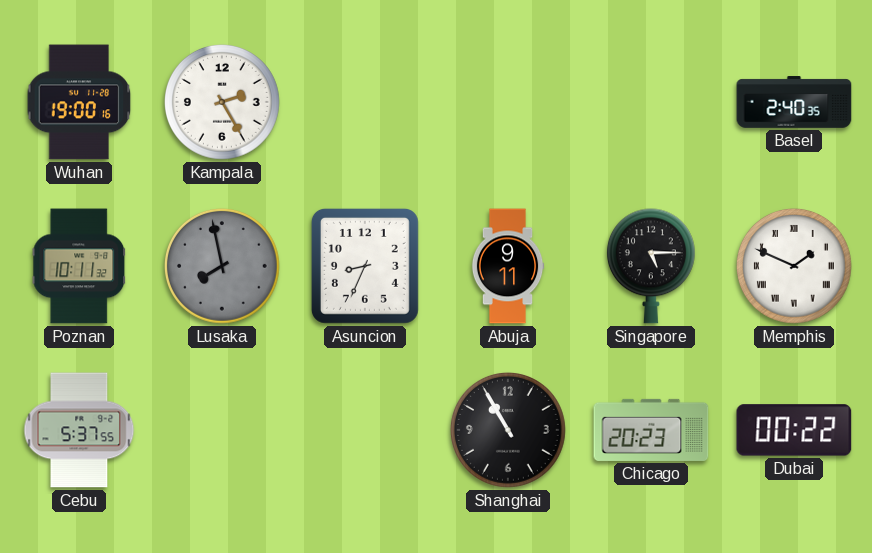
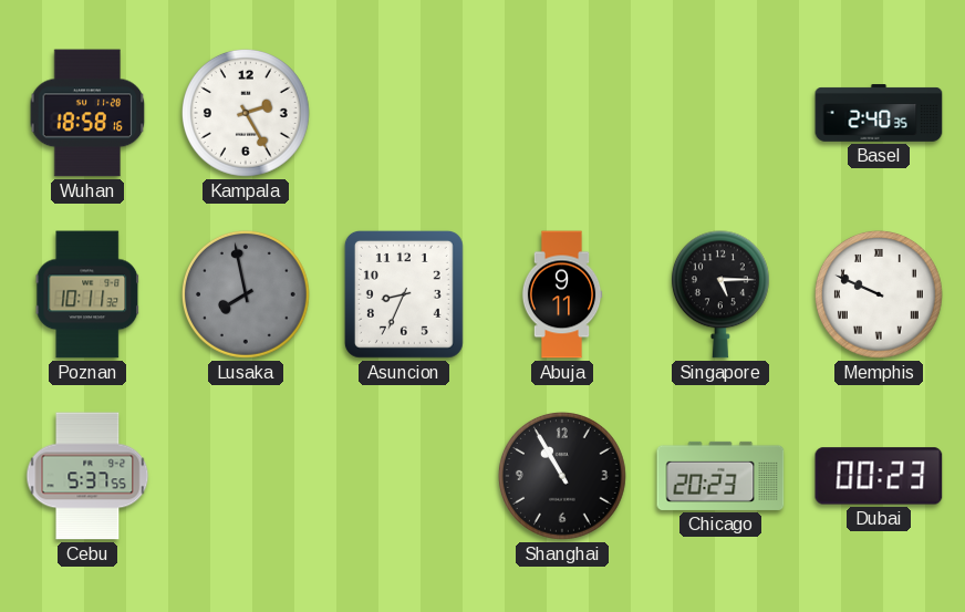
Wuhan: 19:00 -> 18:58
Memphis: 1:49 -> 9:49
Dubai: 00:22 -> 00:23
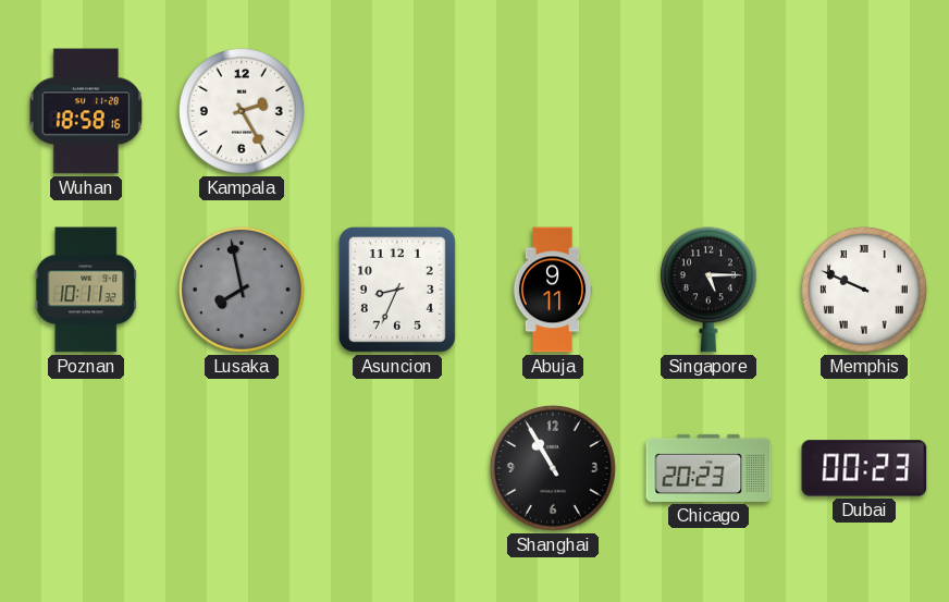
Basel: 2:40 -> none
Cebu: 5:37 -> none
